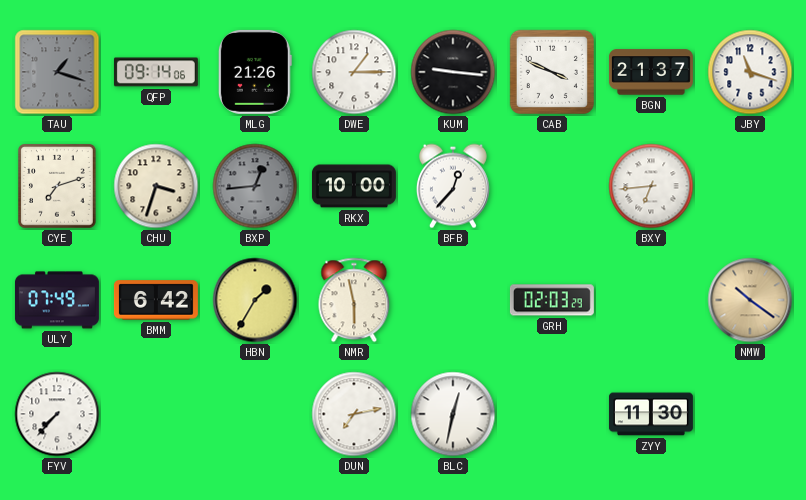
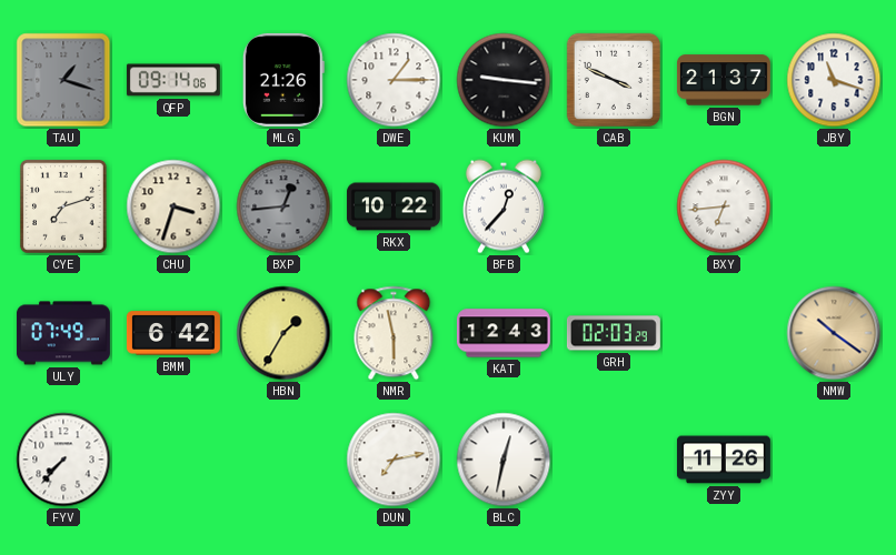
RKX: 10:00 -> 10:22
KAT: none -> 12:43
ZYY: 11:30 -> 11:26
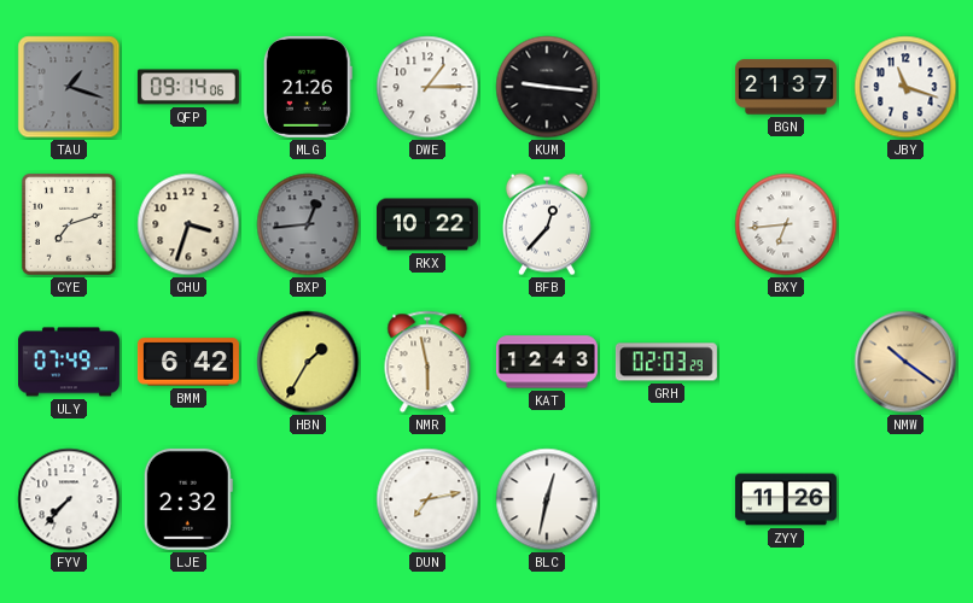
CAB: 3:49 -> none
LJE: none -> 2:32
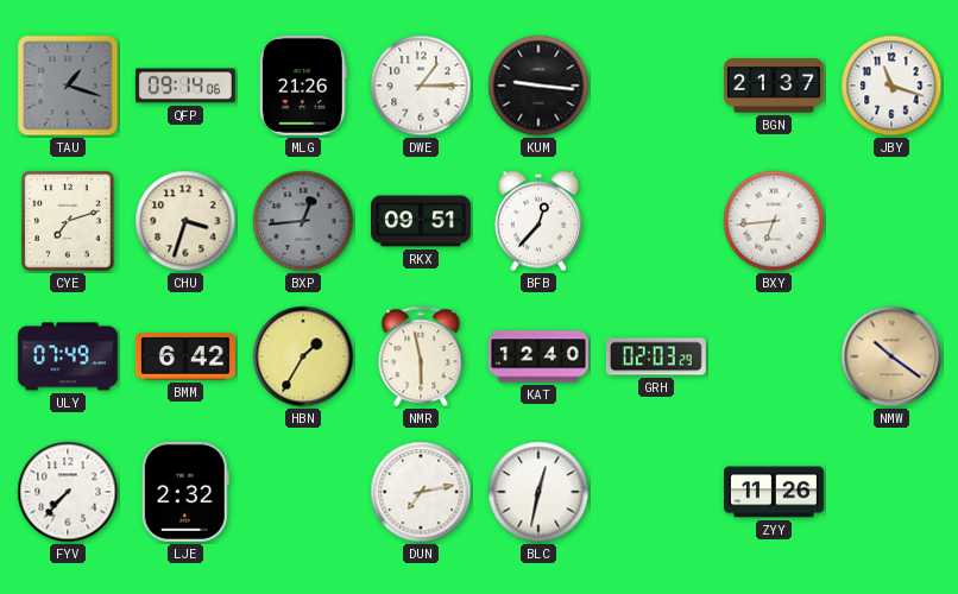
RKX: 10:22 -> 09:51
KAT: 12:43 -> 12:40
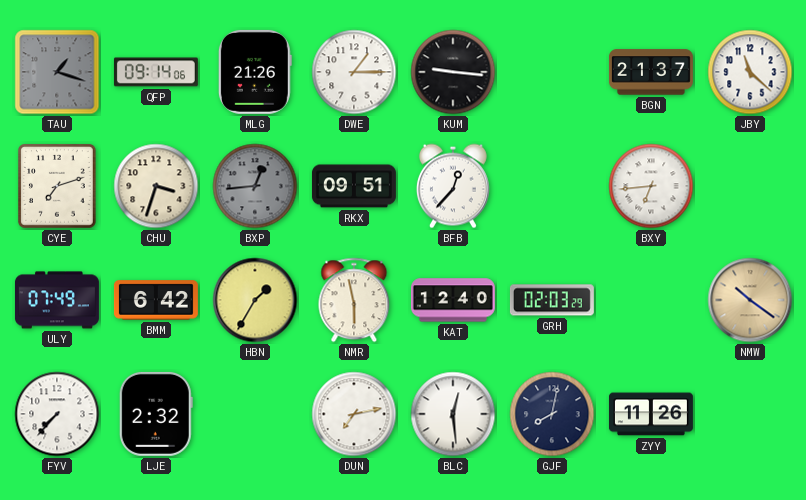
JBY: 11:18 -> 11:22
BLC: 12:32 -> 12:29
GJF: none -> 8:02
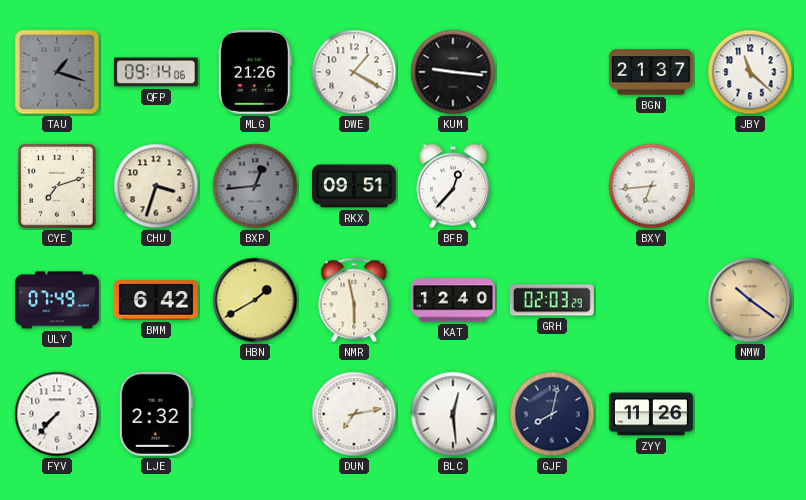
DWE: 1:15 -> 1:20
HBN: 1:35 -> 1:40
